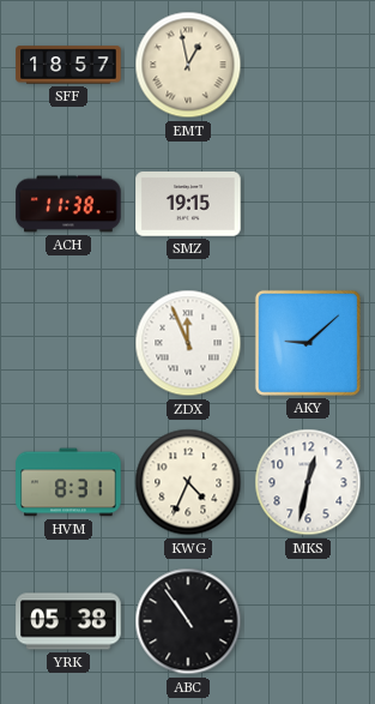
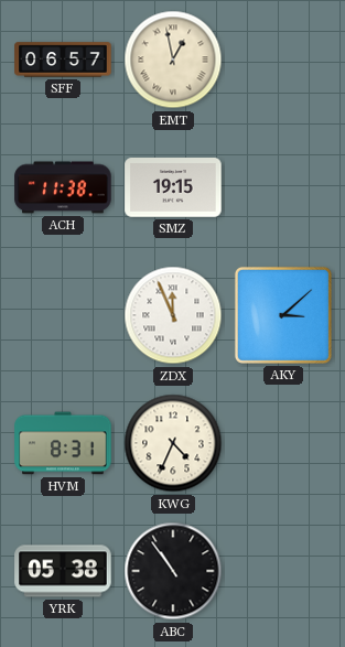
SFF: 18:57 -> 06:57
AKY: 9:08 -> 3:08
MKS: 12:32 -> none
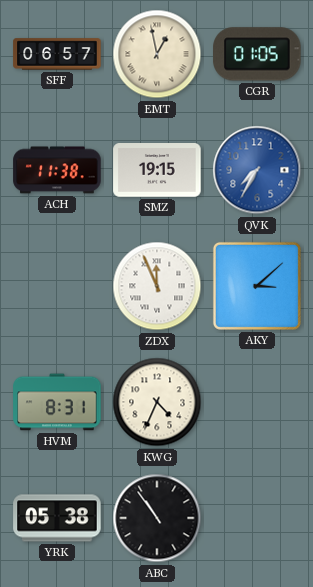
CGR: none -> 01:05
QVK: none -> 7:35
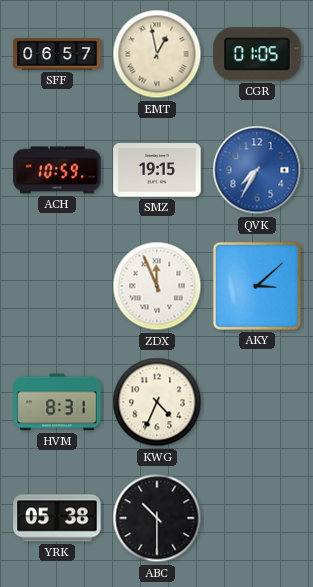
ACH: 11:38 -> 10:59
ABC: 10:54 -> 10:30
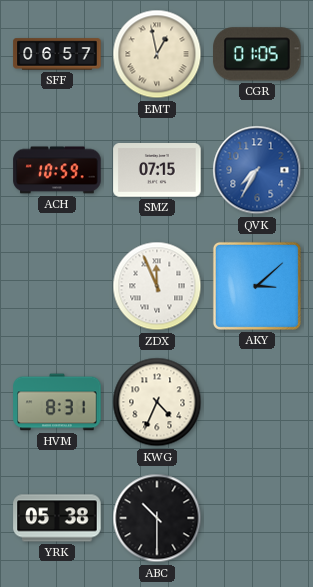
SMZ: 19:15 -> 07:15
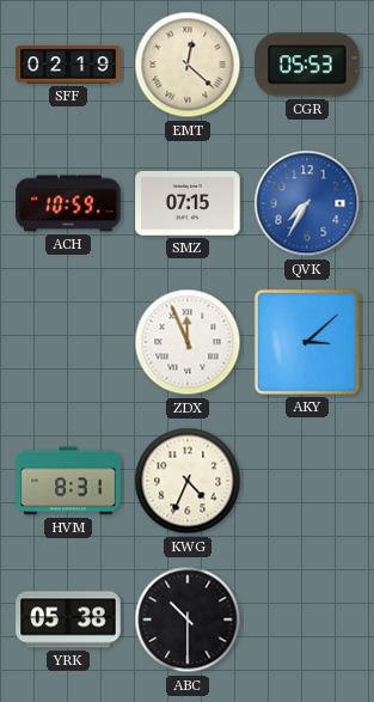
SFF: 06:57 -> 02:19
EMT: 12:58 -> 12:22
CGR: 01:05 -> 05:53
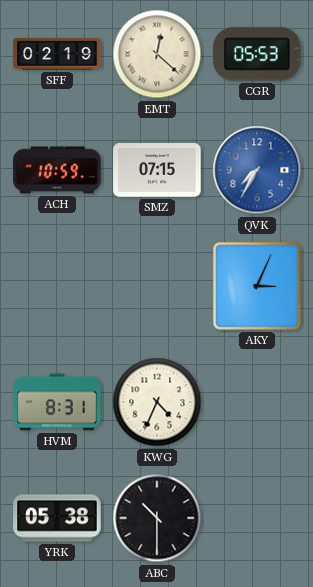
ZDX: 11:56 -> none
AKY: 3:08 -> 3:04
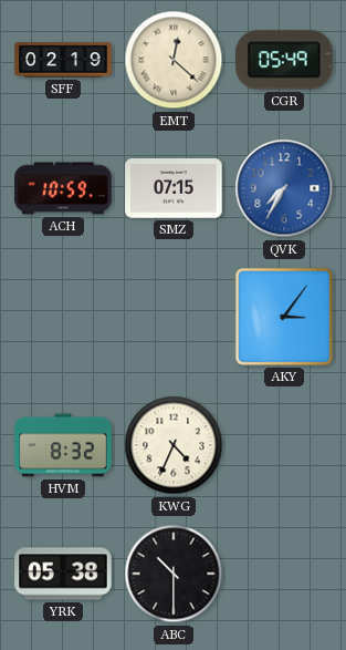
CGR: 05:53 -> 05:49
AKY: 3:04 -> 3:06
HVM: 8:31 -> 8:32
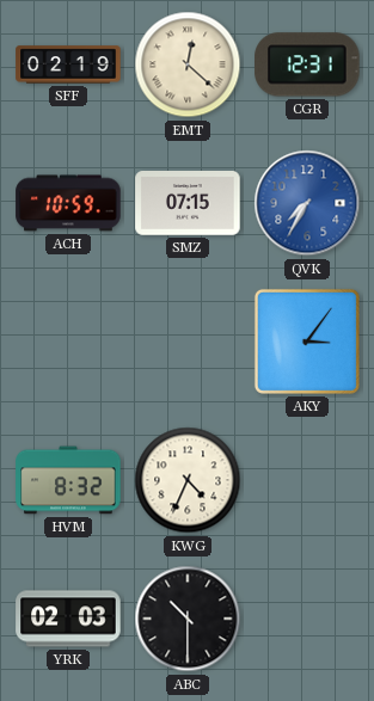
CGR: 05:49 -> 12:31
YRK: 05:38 -> 02:03
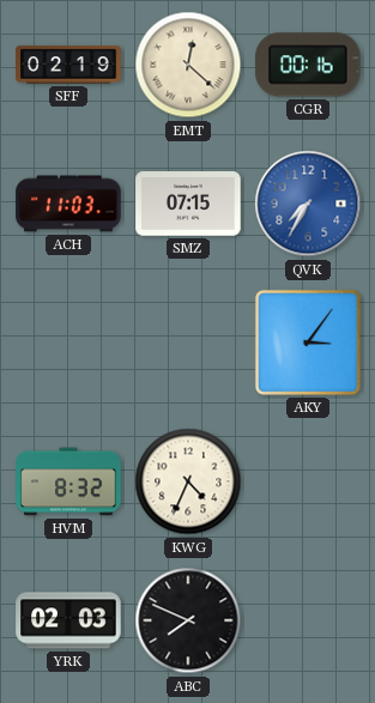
CGR: 12:31 -> 00:16
ACH: 10:59 -> 11:03
ABC: 10:30 -> 7:49
